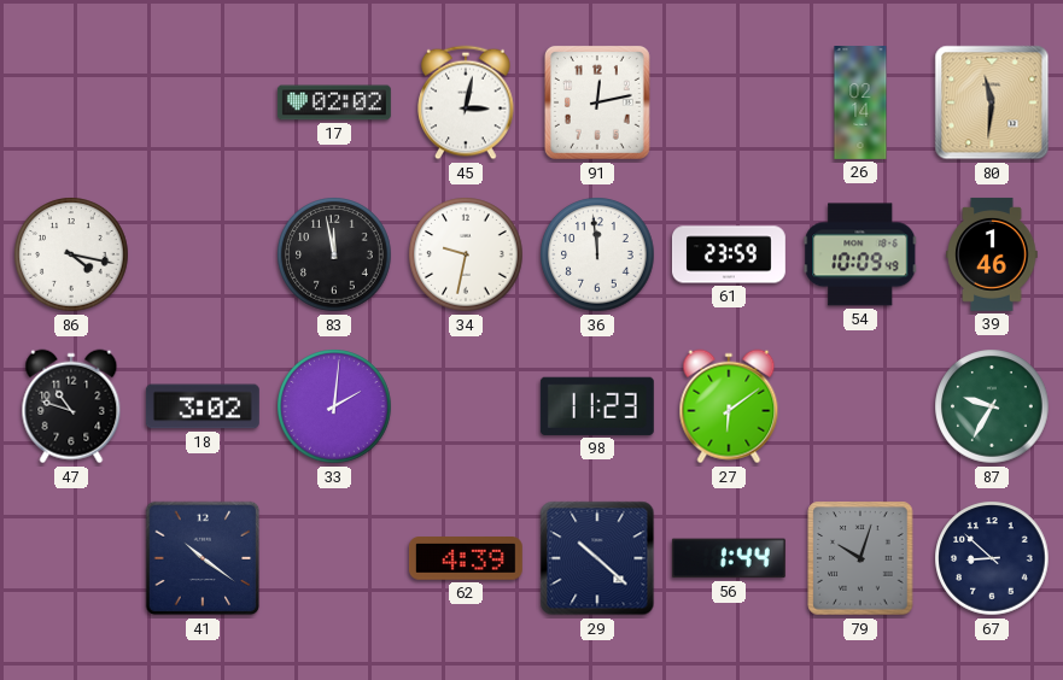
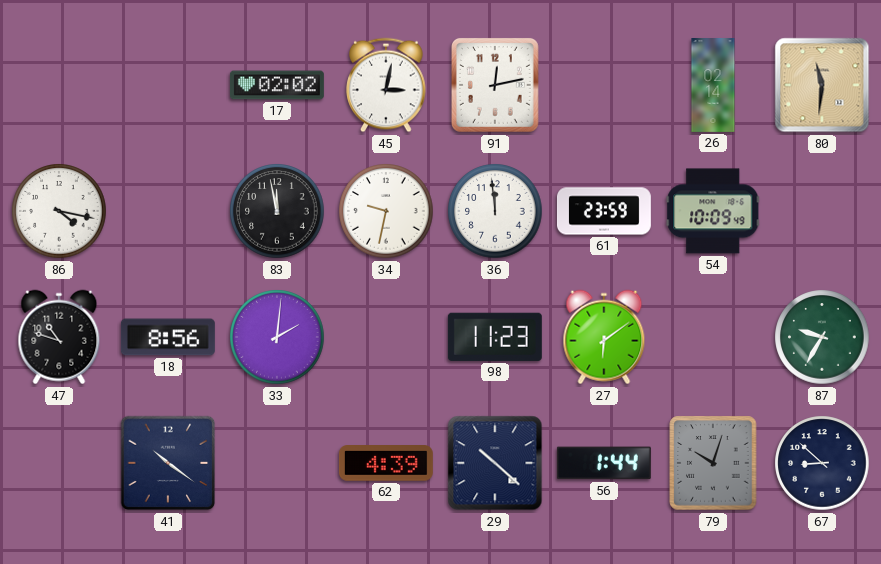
39: 1:46 -> none
18: 3:02 -> 8:56
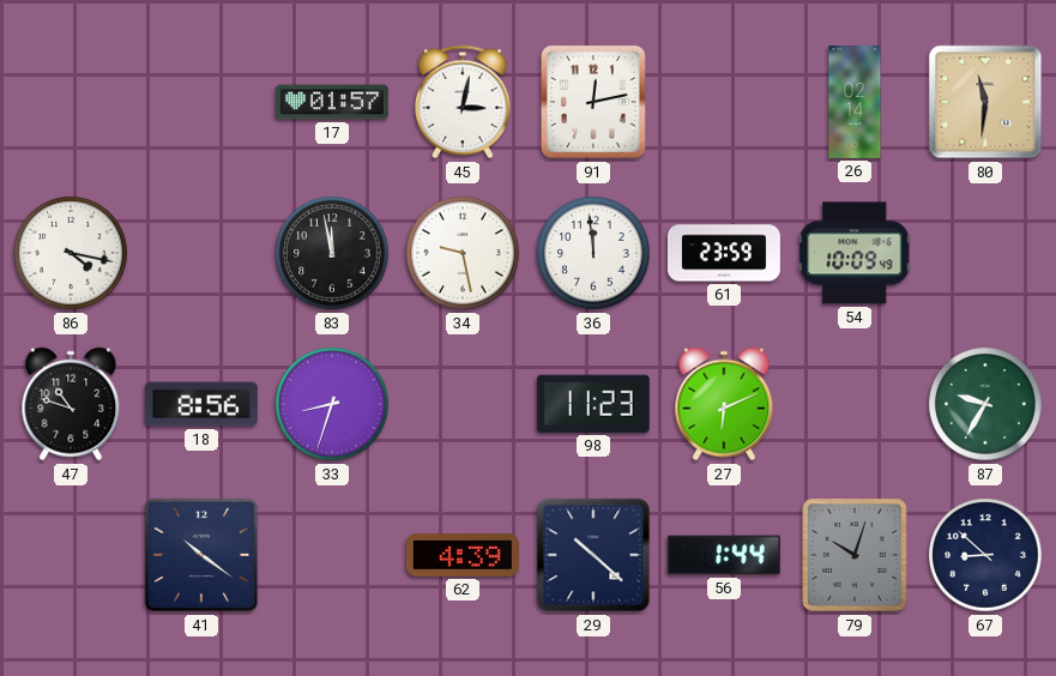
17: 02:02 -> 01:57
34: 9:32 -> 9:28
33: 2:01 -> 8:33
27: 6:09 -> 6:11
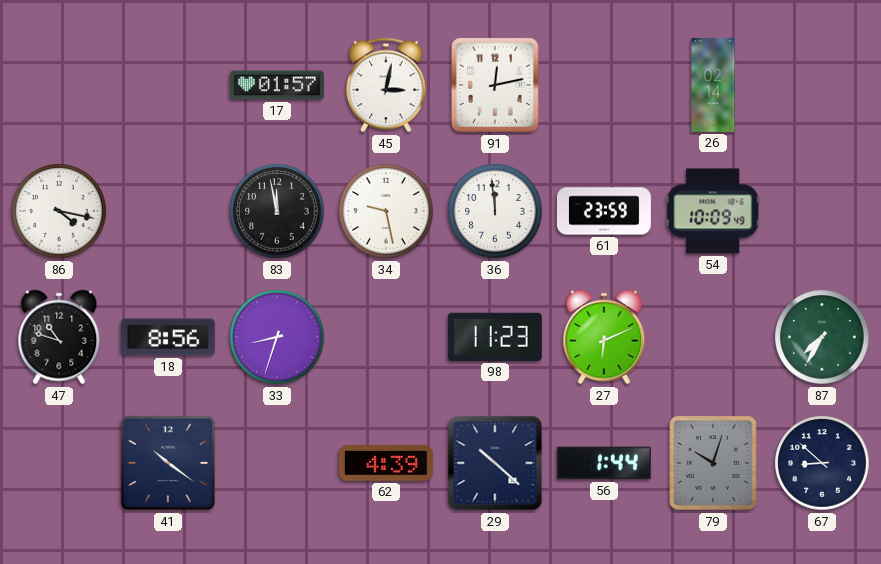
80: 11:31 -> none
87: 9:35 -> 7:35
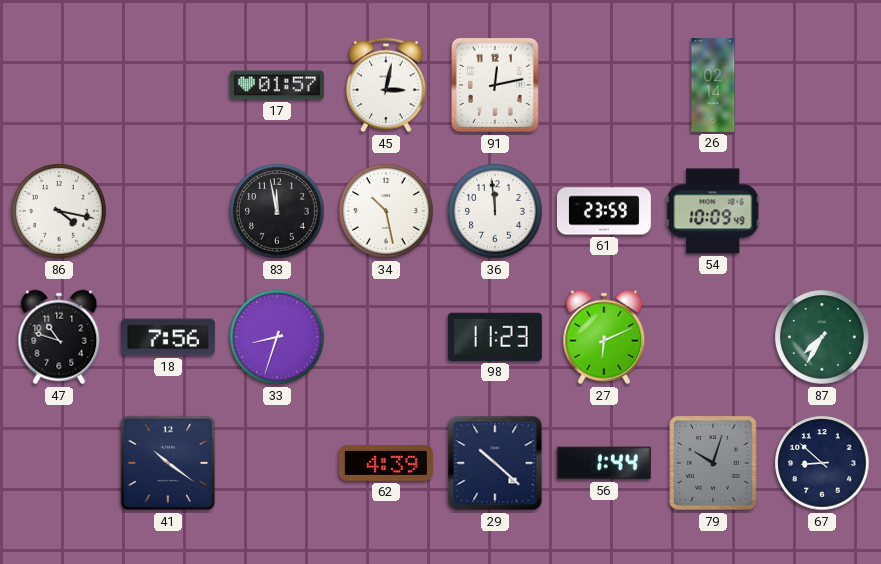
34: 9:28 -> 10:28
18: 8:56 -> 7:56
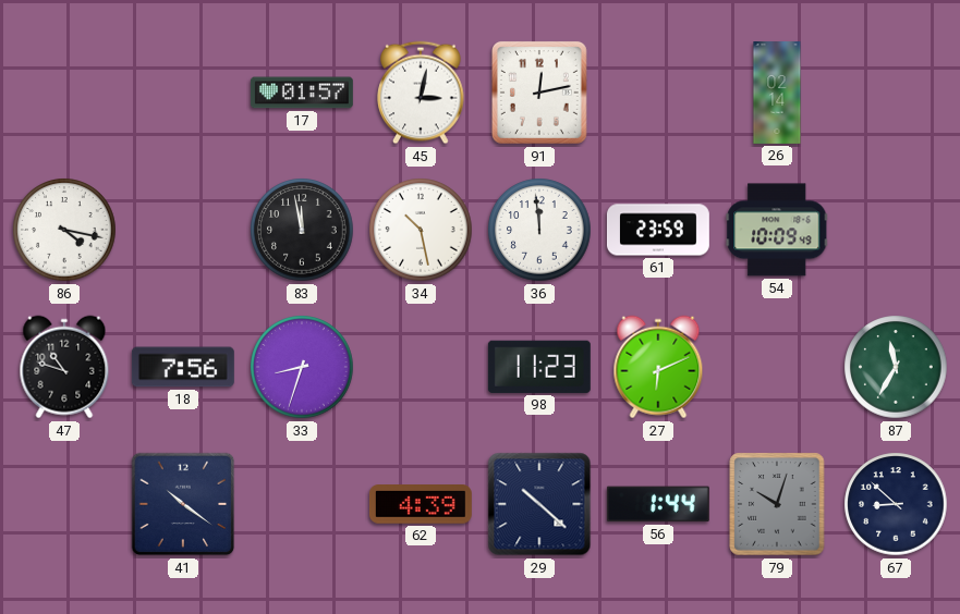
87: 7:35 -> 11:35
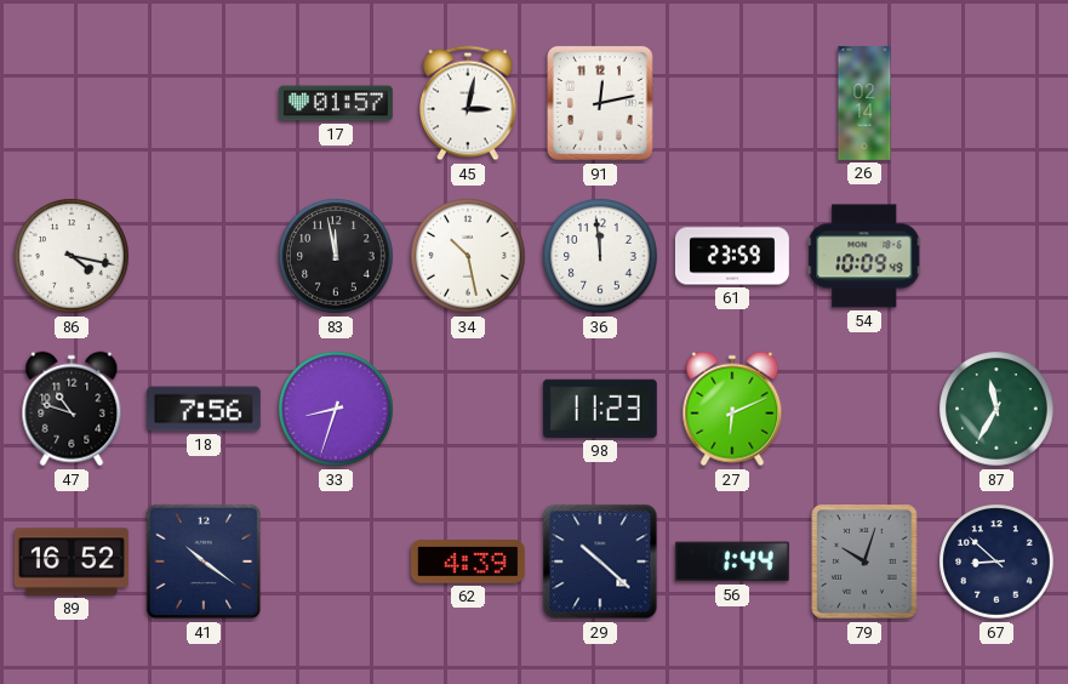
89: none -> 16:52
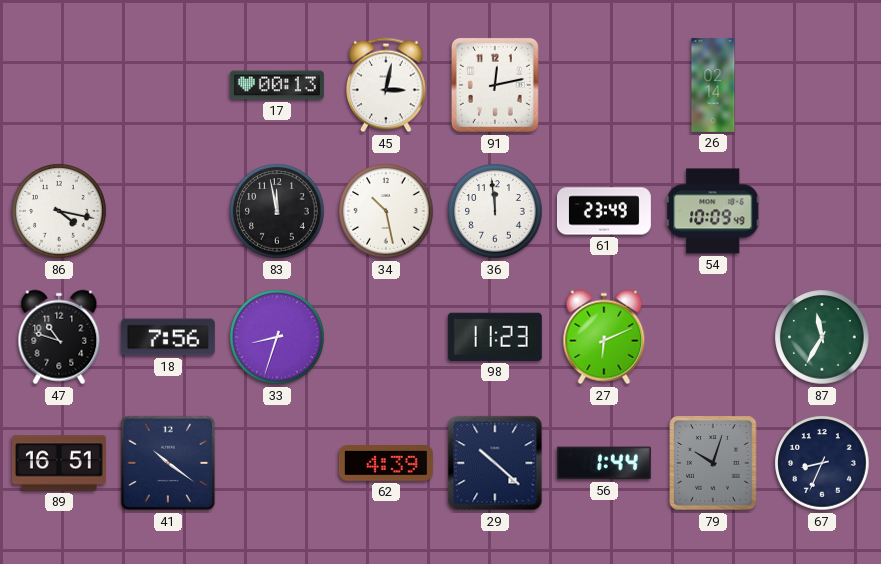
17: 01:57 -> 00:13
61: 23:59 -> 23:49
89: 16:52 -> 16:51
67: 8:52 -> 8:34
